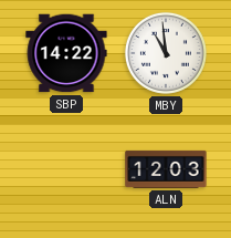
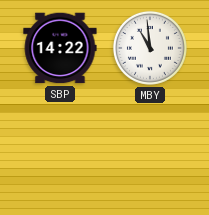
ALN: 12:03 -> none
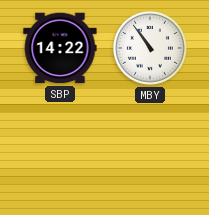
MBY: 10:59 -> 10:54
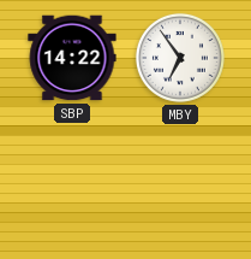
MBY: 10:54 -> 6:54
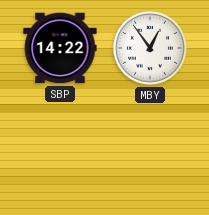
MBY: 6:54 -> 12:54
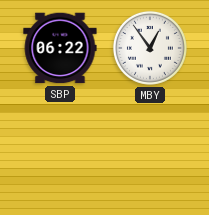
SBP: 14:22 -> 06:22
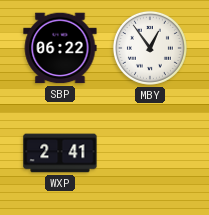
WXP: none -> 2:41
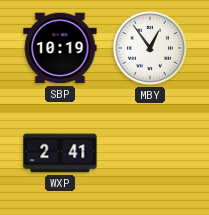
SBP: 06:22 -> 10:19
